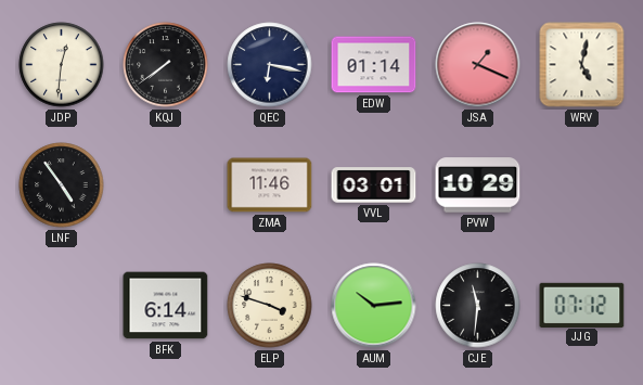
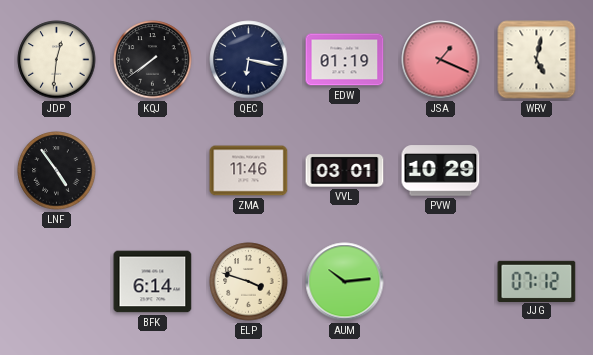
EDW: 01:14 -> 01:19
CJE: 11:31 -> none
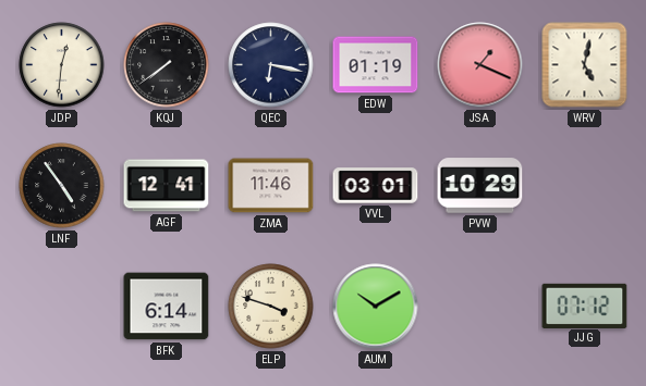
AGF: none -> 12:41
AUM: 10:14 -> 10:10
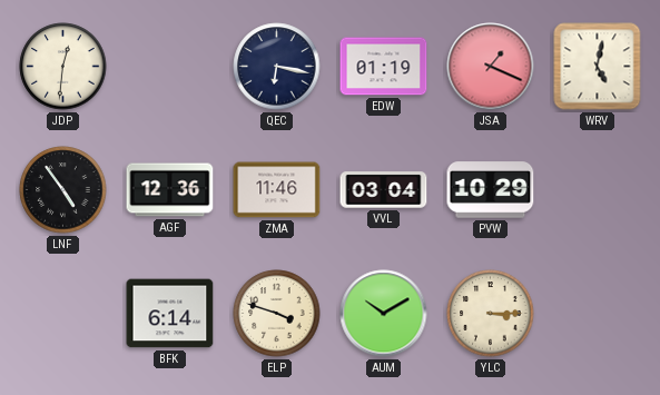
KQJ: 7:39 -> none
AGF: 12:41 -> 12:36
VVL: 03:01 -> 03:04
YLC: none -> 3:15
JJG: 07:12 -> none
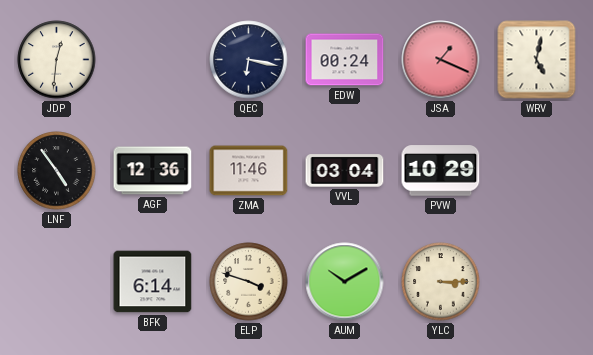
EDW: 01:19 -> 00:24
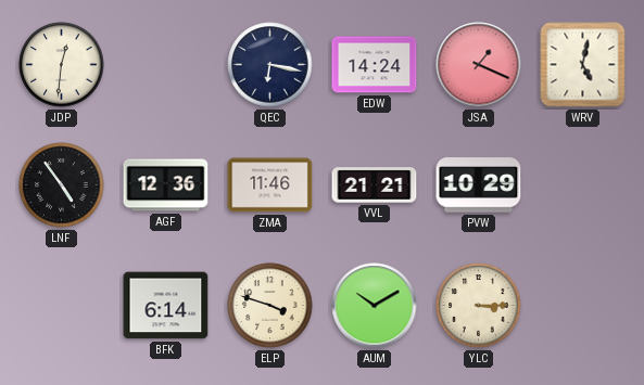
EDW: 00:24 -> 14:24
VVL: 03:04 -> 21:21
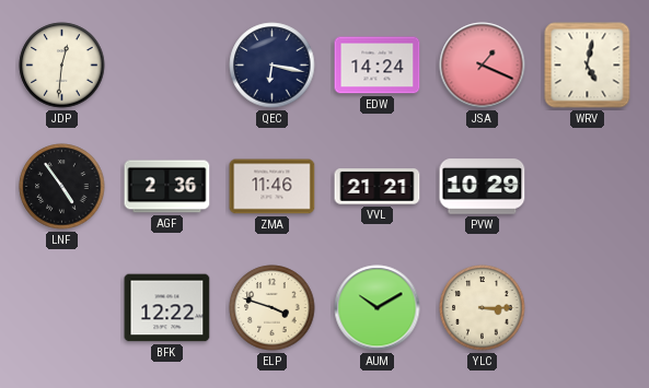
AGF: 12:36 -> 2:36
BFK: 6:14 -> 12:22
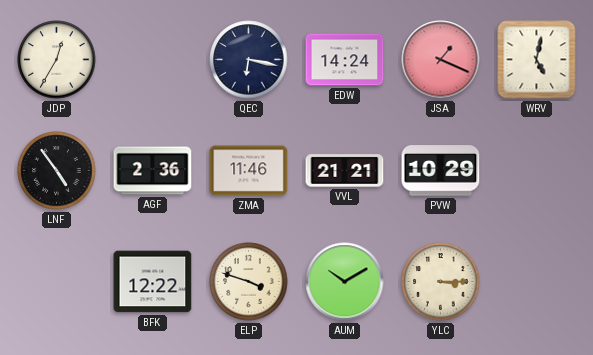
JDP: 12:31 -> 12:35
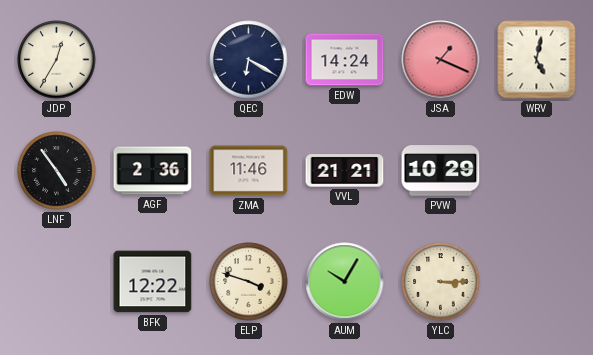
QEC: 6:17 -> 6:20
AUM: 10:10 -> 10:05
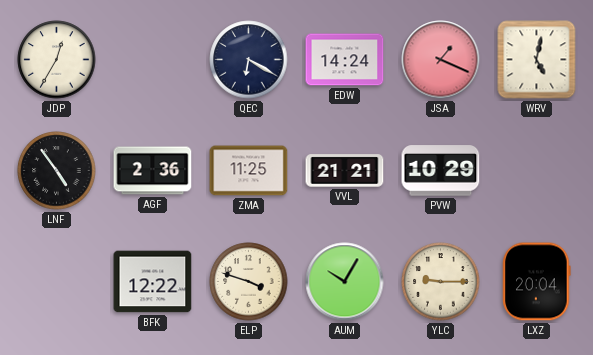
ZMA: 11:46 -> 11:25
YLC: 3:15 -> 9:15
LXZ: none -> 20:04
